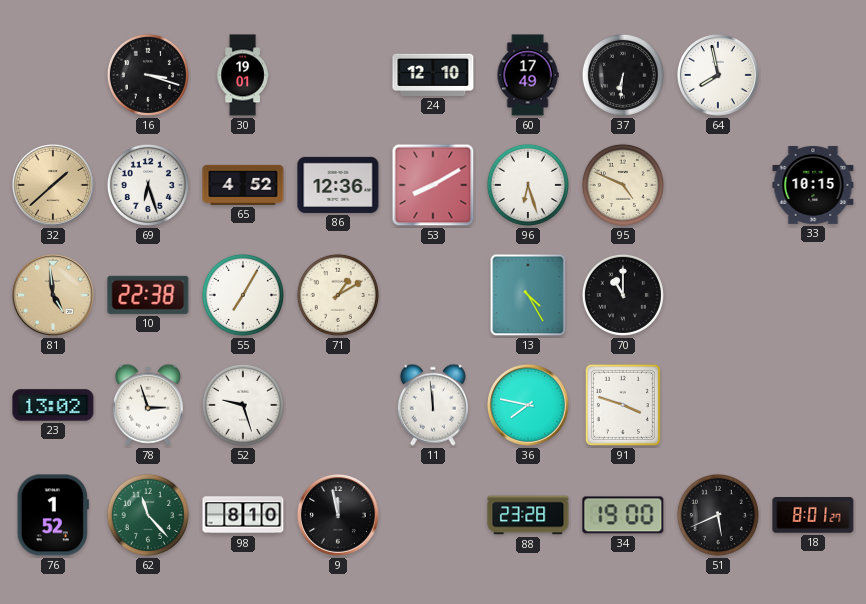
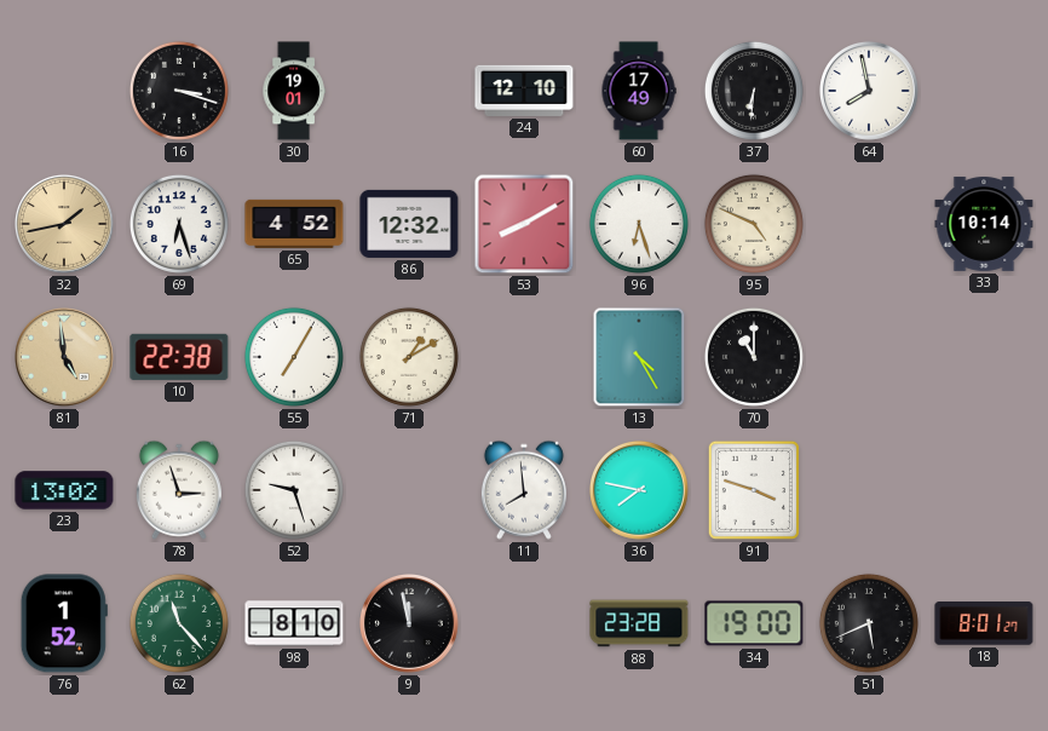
32: 1:38 -> 1:43
86: 12:36 -> 12:32
33: 10:15 -> 10:14
11: 11:59 -> 7:59
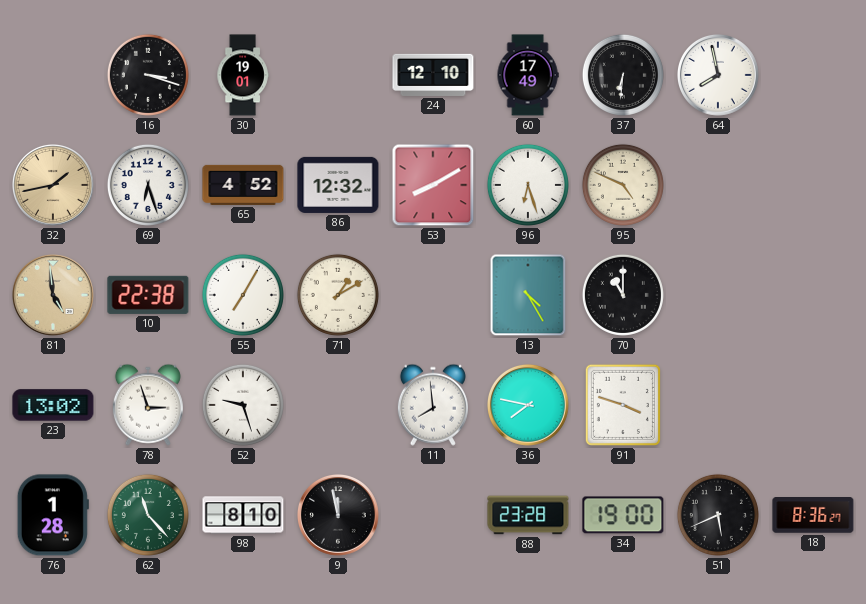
33: 10:14 -> none
76: 1:52 -> 1:28
18: 8:01 -> 8:36
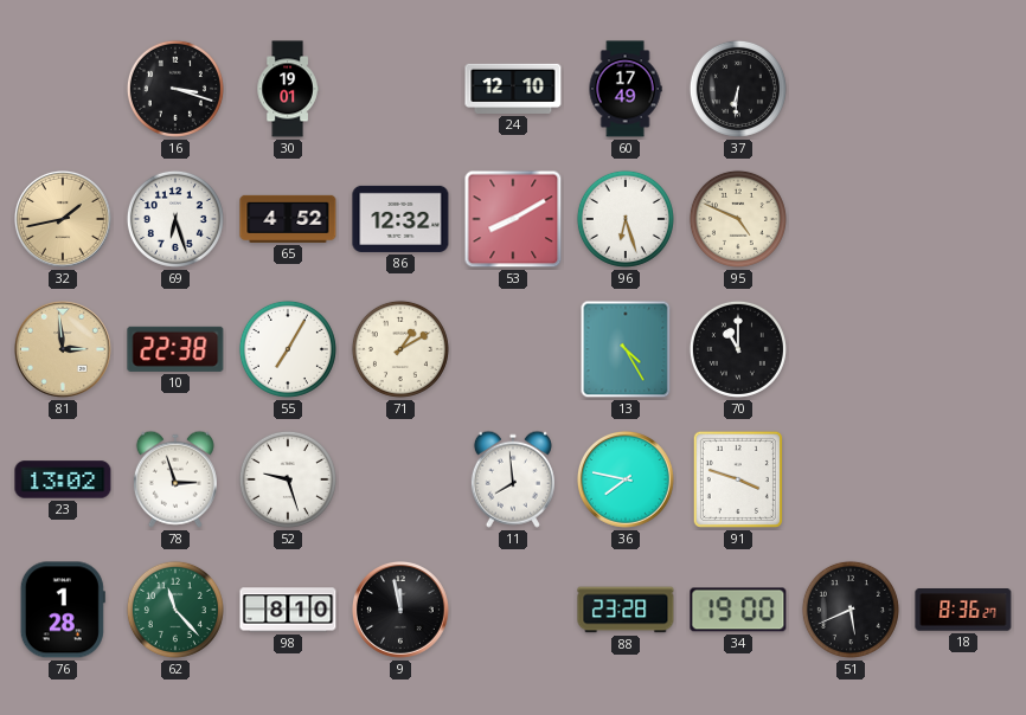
64: 7:58 -> none
81: 4:59 -> 2:59
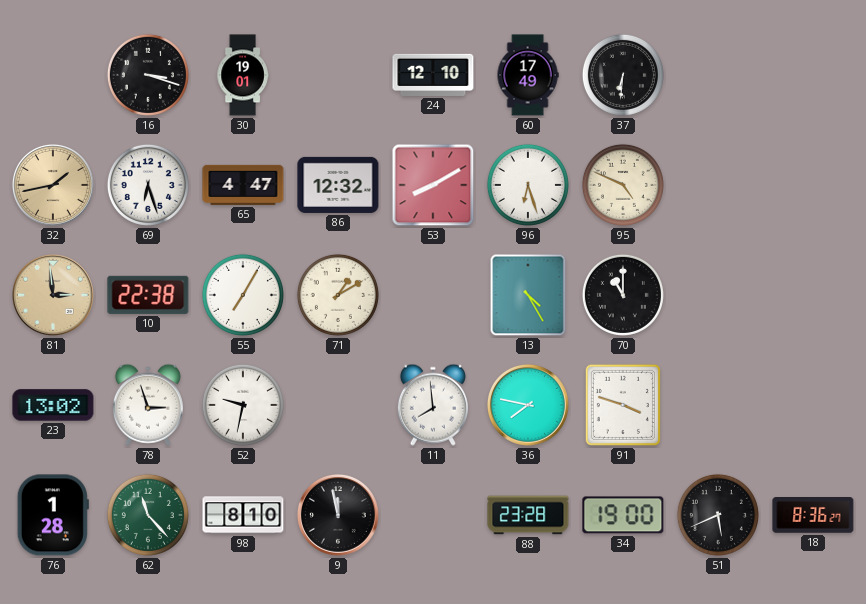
65: 4:52 -> 4:47
52: 9:27 -> 9:32
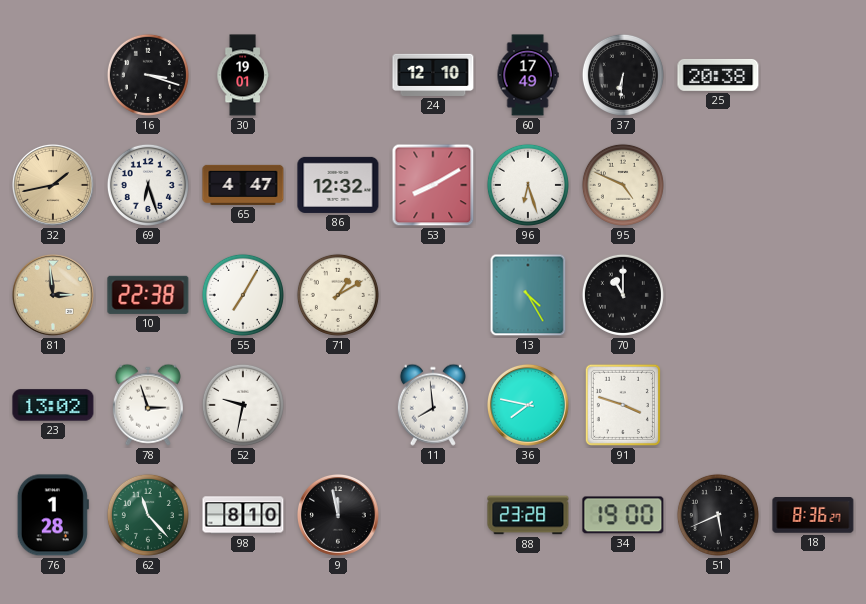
25: none -> 20:38
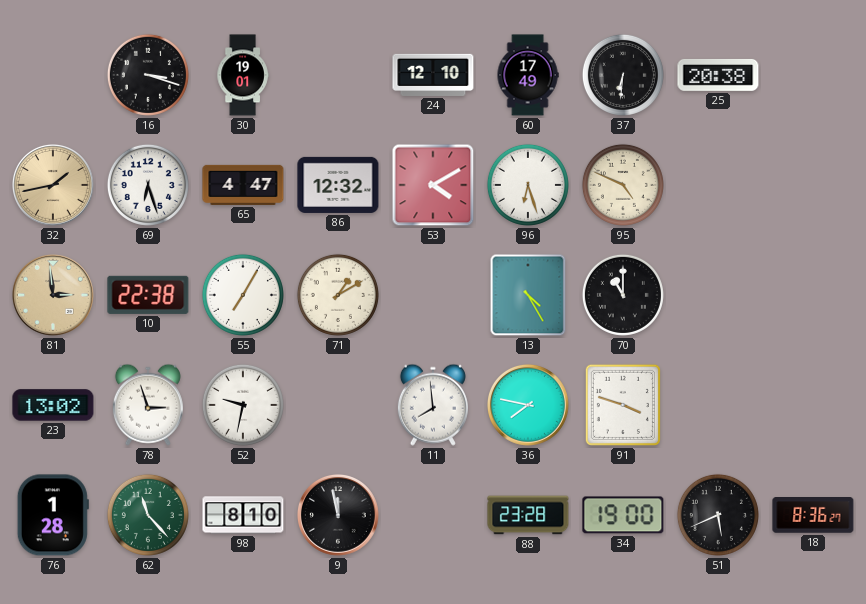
53: 8:10 -> 4:10
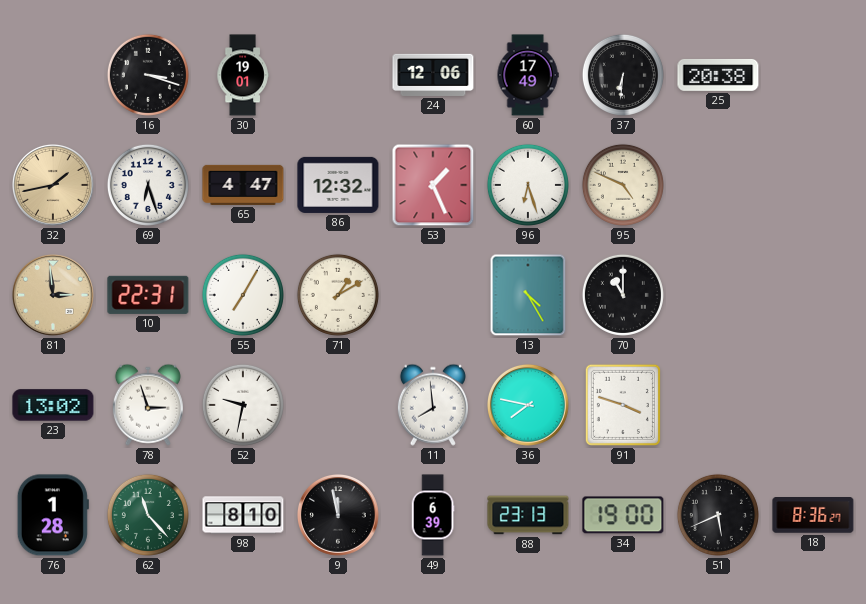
24: 12:10 -> 12:06
53: 4:10 -> 1:26
10: 22:38 -> 22:31
49: none -> 6:39
88: 23:28 -> 23:13
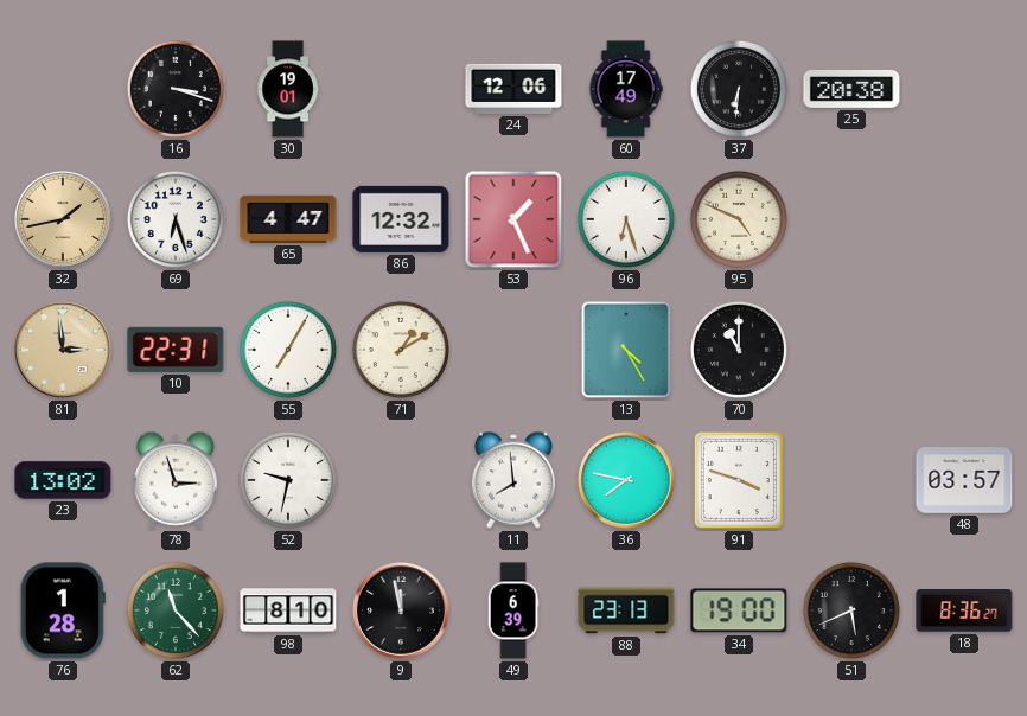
48: none -> 03:57
